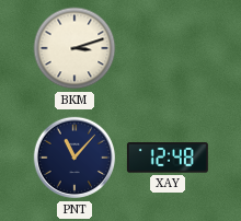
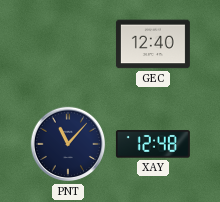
BKM: 3:12 -> none
GEC: none -> 12:40
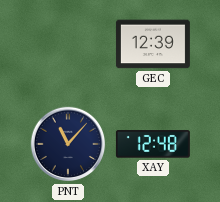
GEC: 12:40 -> 12:39
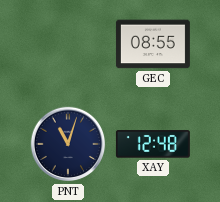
GEC: 12:39 -> 08:55
PNT: 11:07 -> 11:03
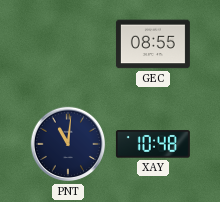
PNT: 11:03 -> 11:01
XAY: 12:48 -> 10:48
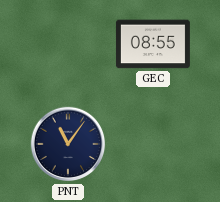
PNT: 11:01 -> 11:06
XAY: 10:48 -> none
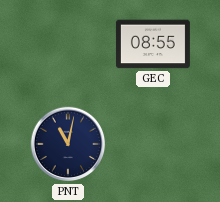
PNT: 11:06 -> 11:02
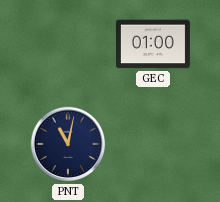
GEC: 08:55 -> 01:00
